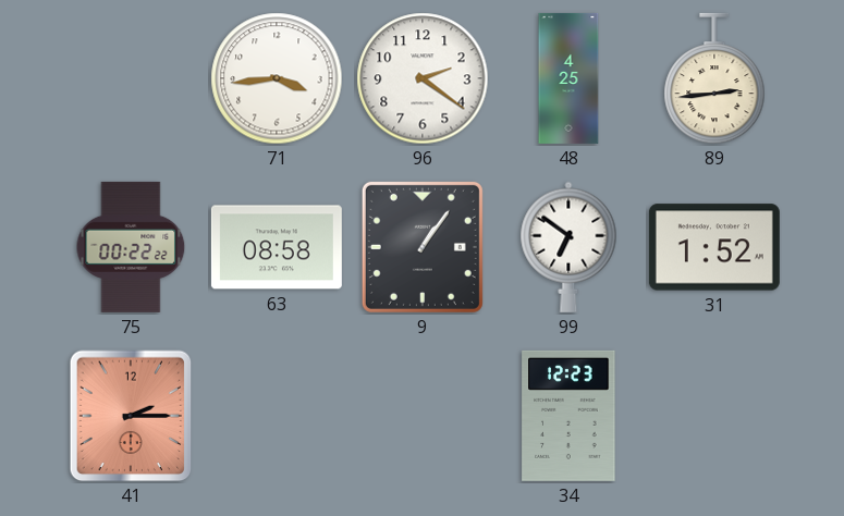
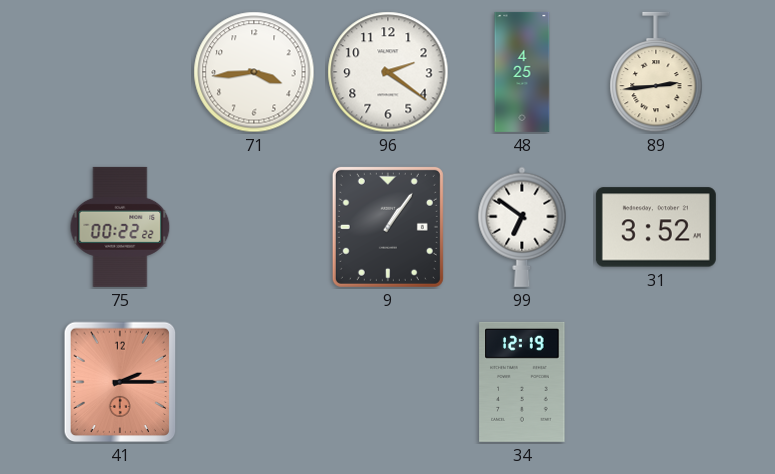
63: 08:58 -> none
31: 1:52 -> 3:52
34: 12:23 -> 12:19
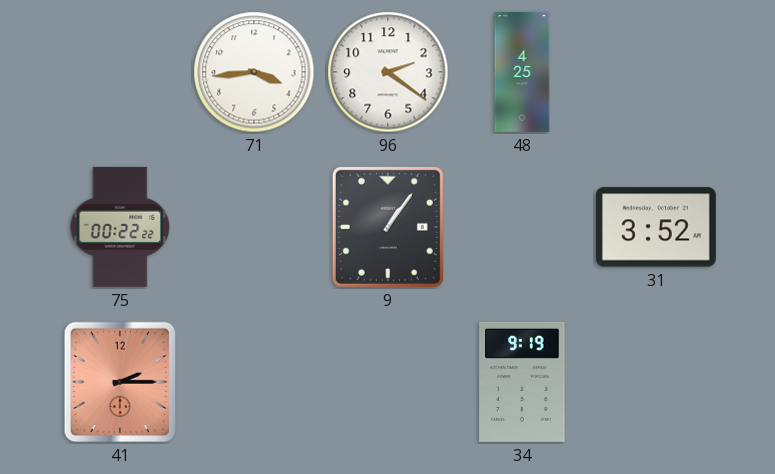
89: 2:44 -> none
99: 6:51 -> none
34: 12:19 -> 9:19
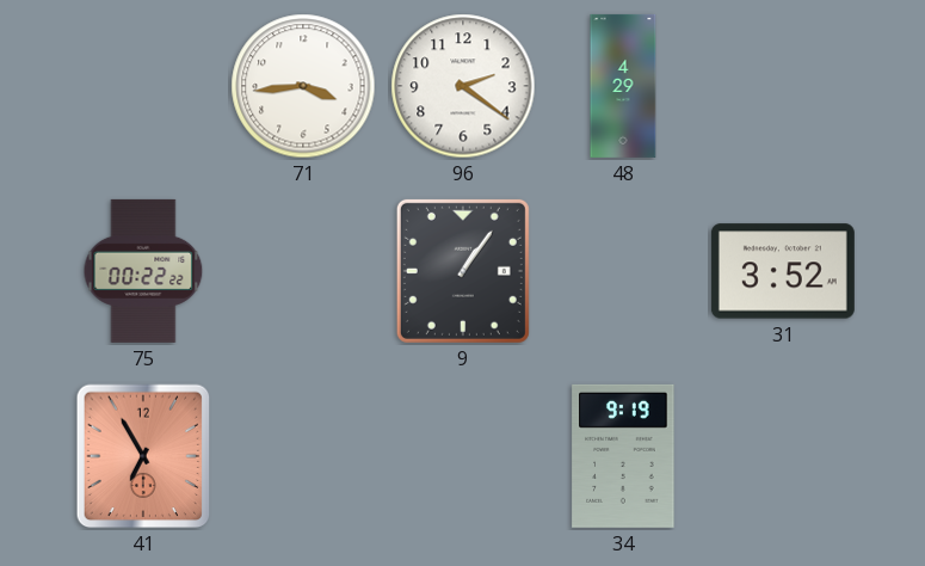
48: 4:25 -> 4:29
41: 2:15 -> 6:55
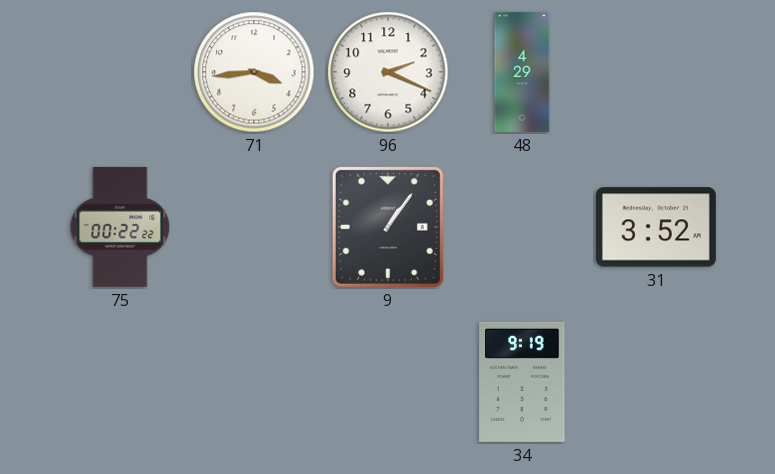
96: 2:21 -> 2:19
41: 6:55 -> none
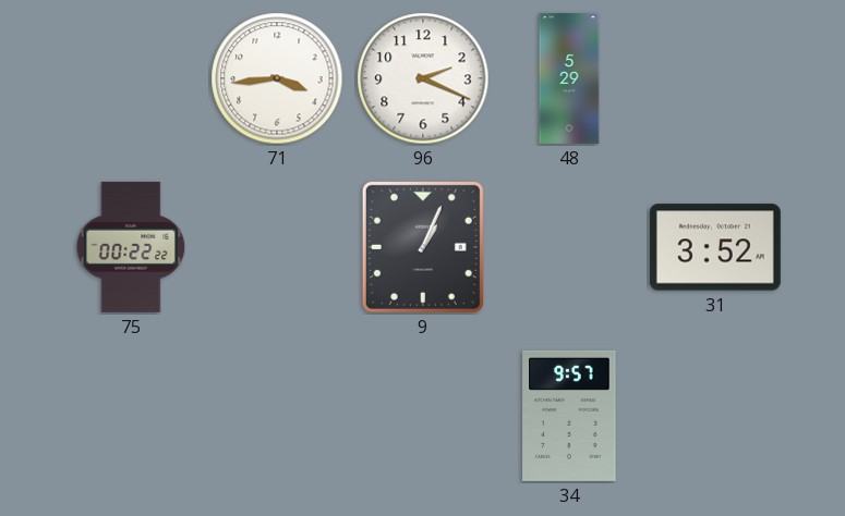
48: 4:29 -> 5:29
9: 1:06 -> 1:04
34: 9:19 -> 9:57
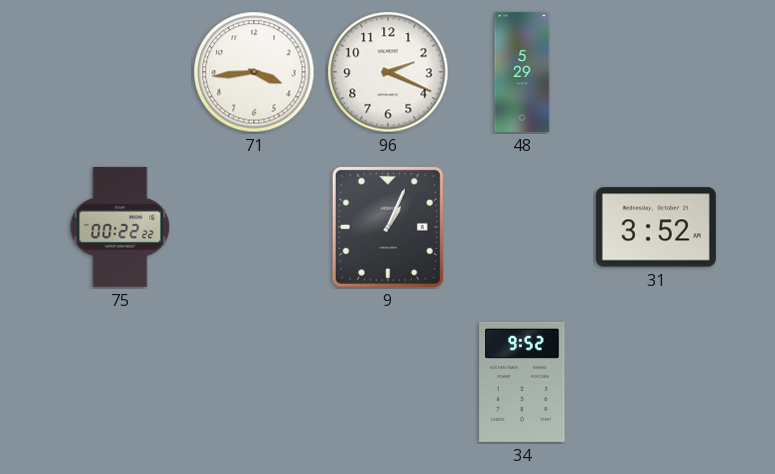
34: 9:57 -> 9:52
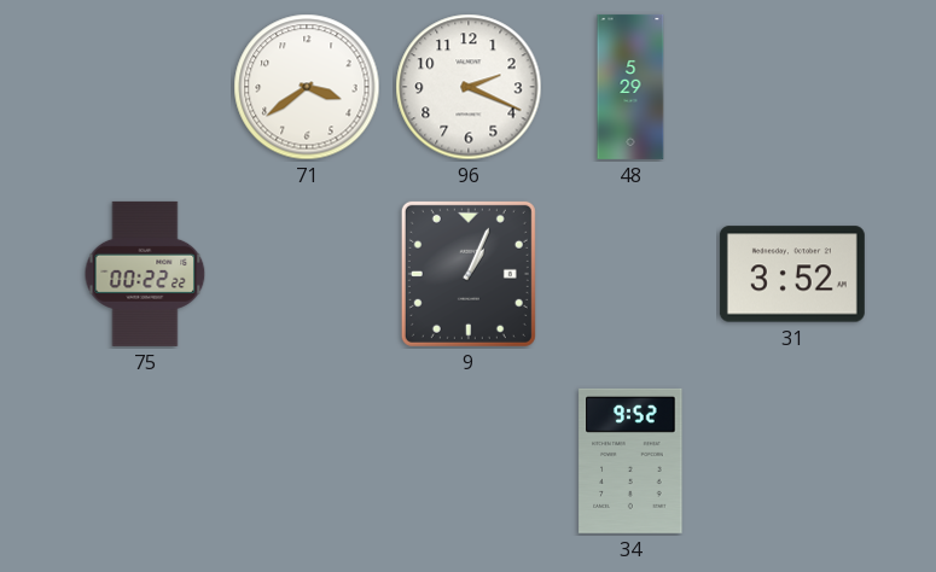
71: 3:44 -> 3:39
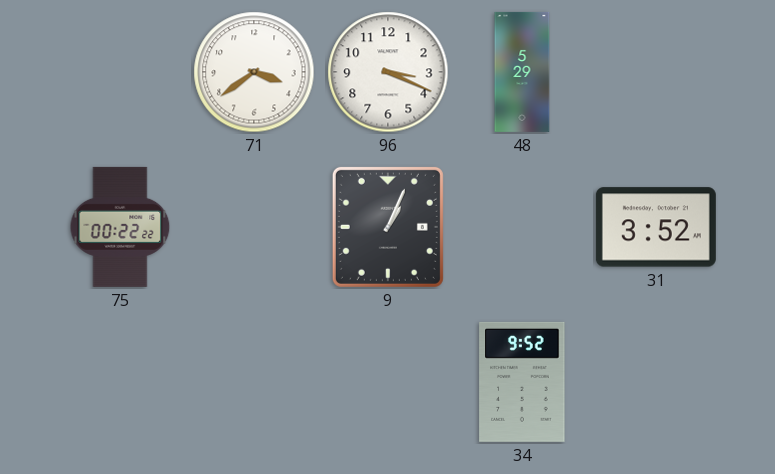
96: 2:19 -> 3:19
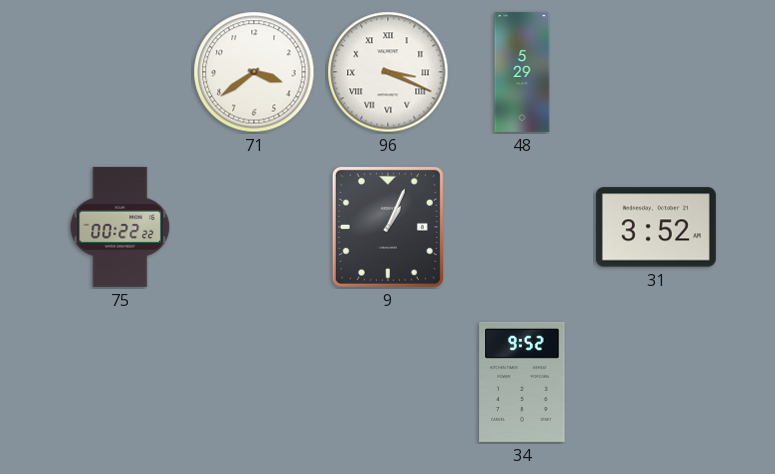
96 numerals: Arabic -> Roman
